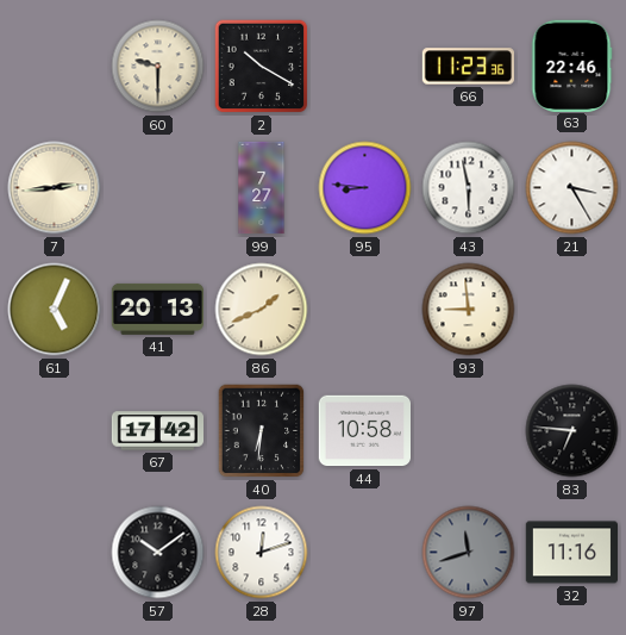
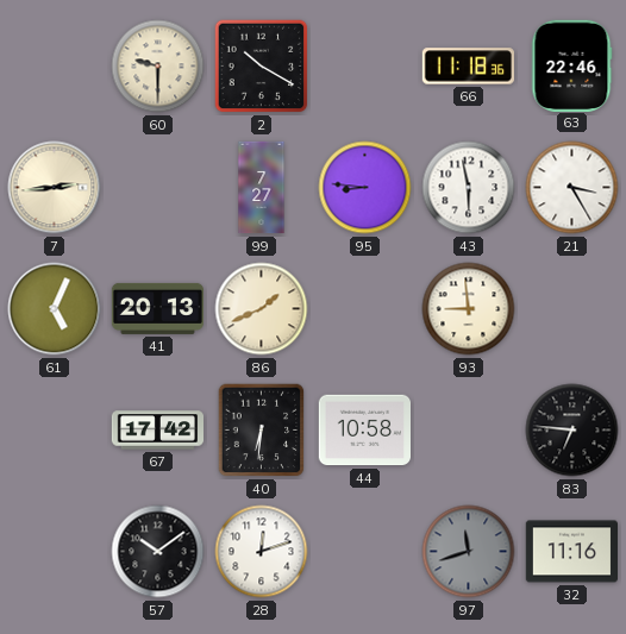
66: 11:23 -> 11:18
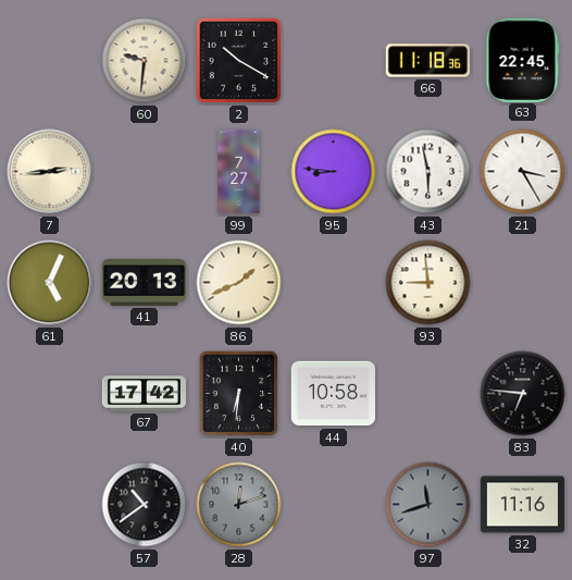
60: 9:30 -> 9:31
63: 22:46 -> 22:45
57: 10:09 -> 10:39
28 dial: white -> grey
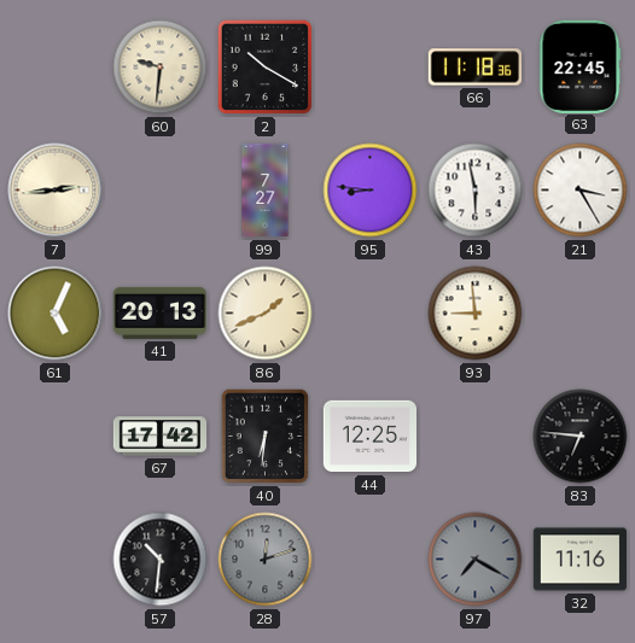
44: 10:58 -> 12:25
57: 10:39 -> 10:31
97: 11:42 -> 7:20
